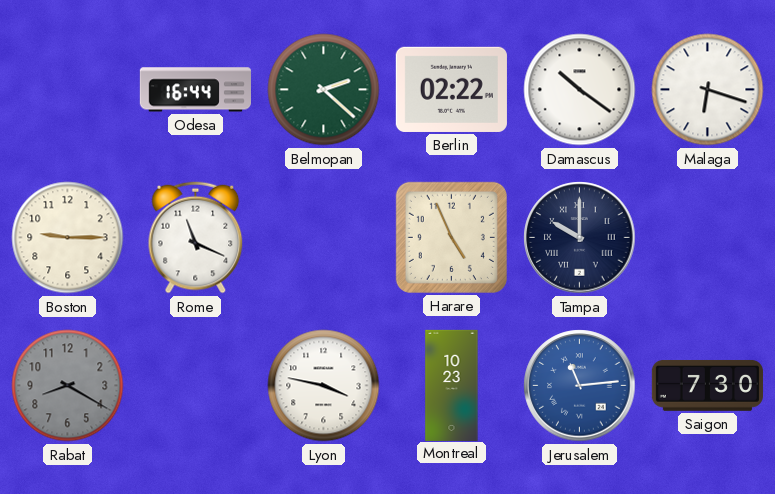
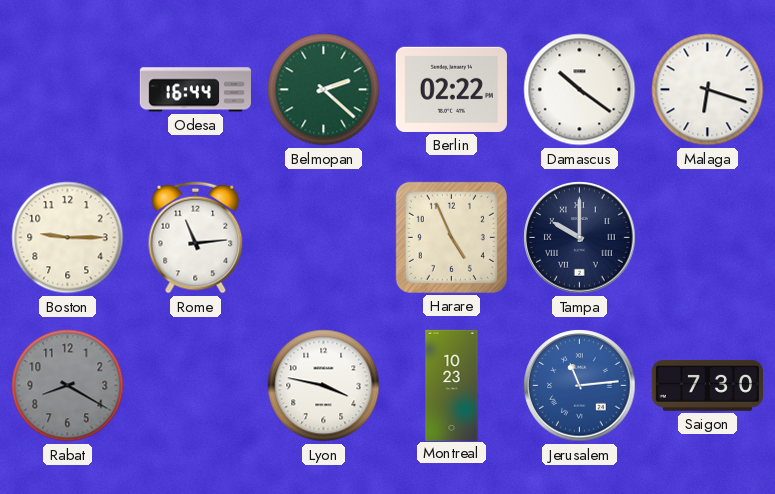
Rome: 11:19 -> 11:14
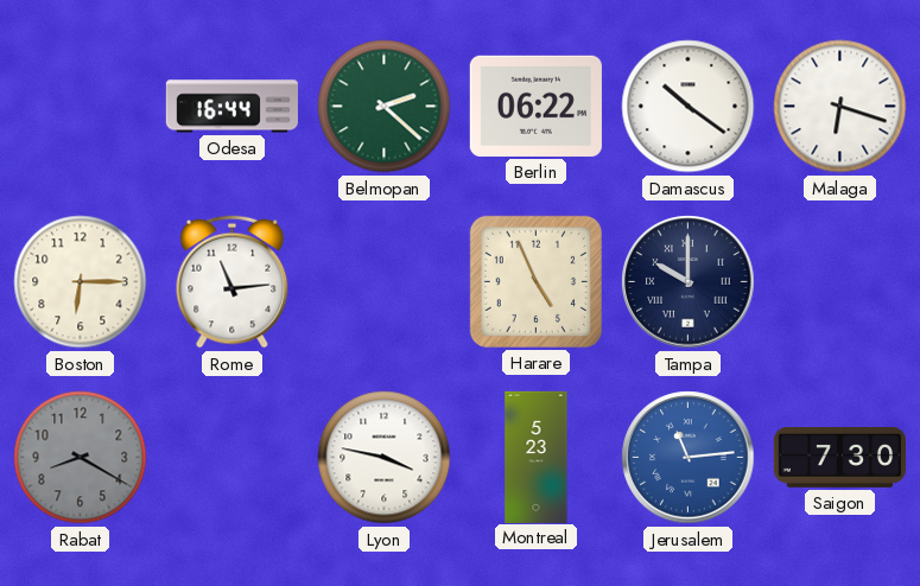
Berlin: 02:22 -> 06:22
Boston: 9:15 -> 6:15
Montreal: 10:23 -> 5:23
